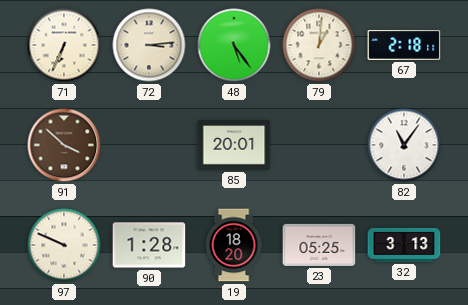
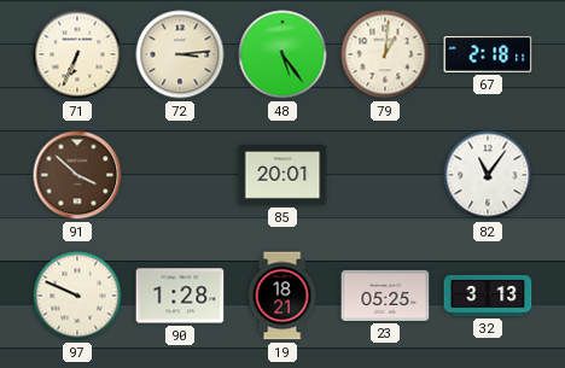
19: 18:20 -> 18:21
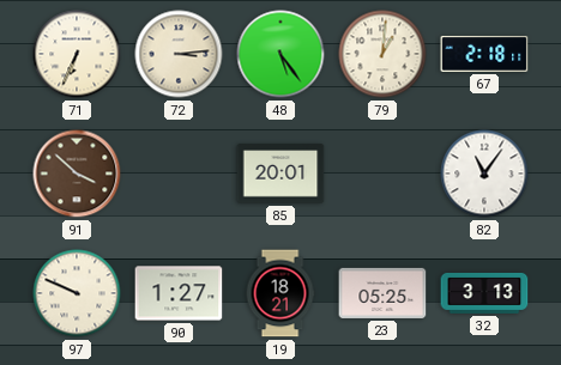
90: 1:28 -> 1:27
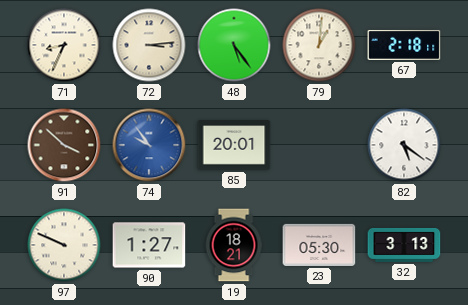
71: 6:34 -> 8:34
74: none -> 9:54
82: 11:06 -> 5:21
23: 05:25 -> 05:30
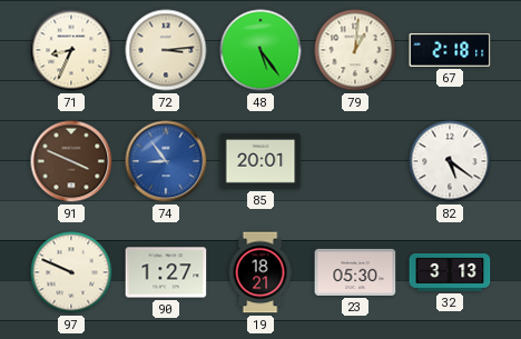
91: 3:52 -> 3:49
74: 9:54 -> 8:54
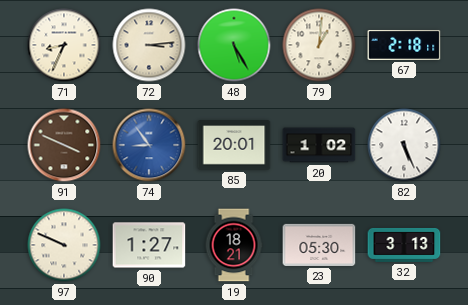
48: 5:24 -> 5:25
20: none -> 1:02
82: 5:21 -> 5:26
